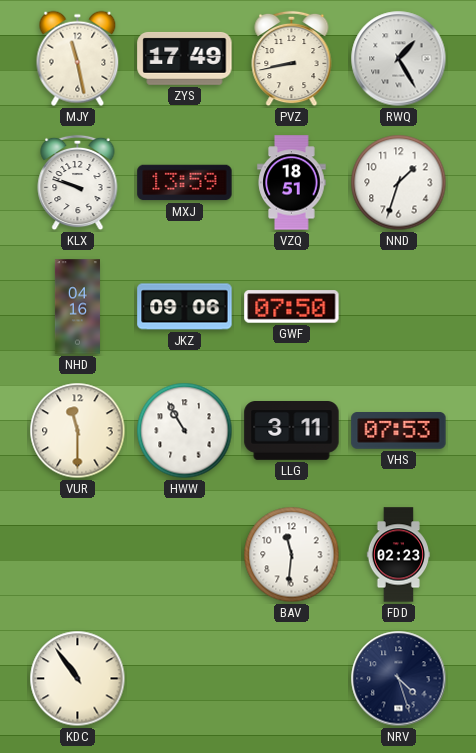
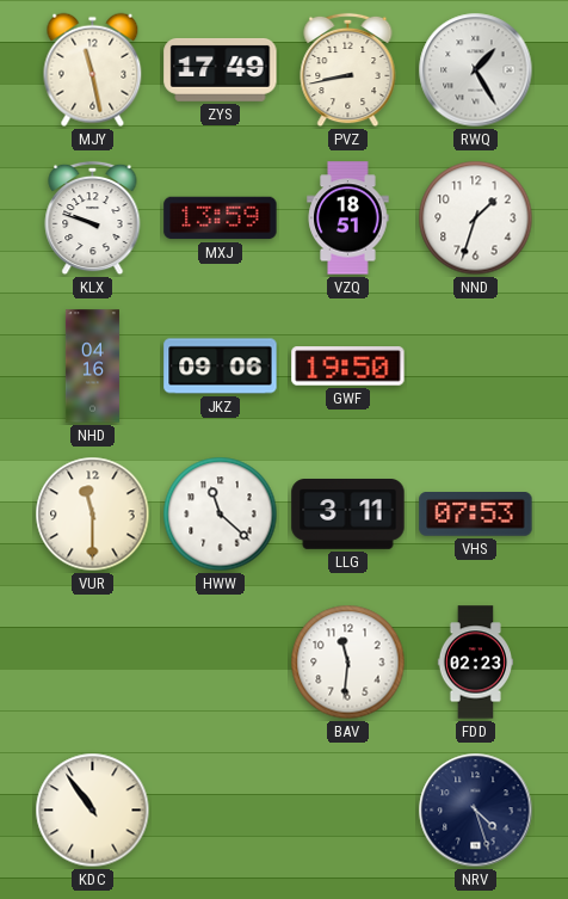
GWF: 07:50 -> 19:50
HWW: 10:55 -> 11:22
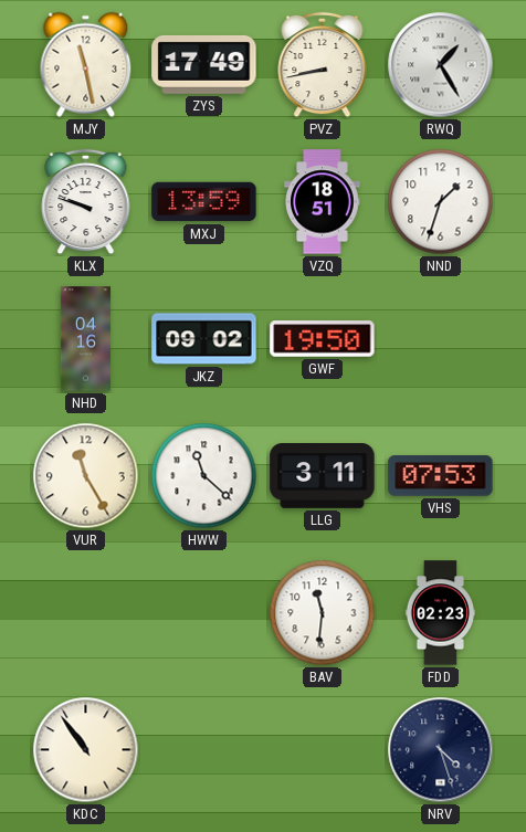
JKZ: 09:06 -> 09:02
VUR: 11:30 -> 11:25
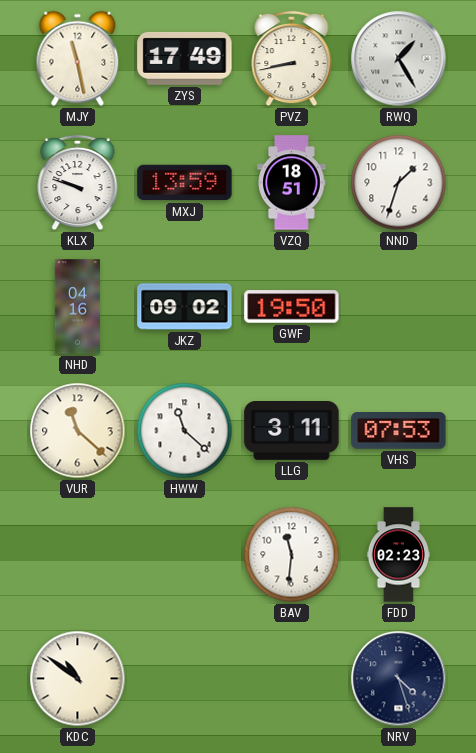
VUR: 11:25 -> 11:22
KDC: 10:54 -> 10:51
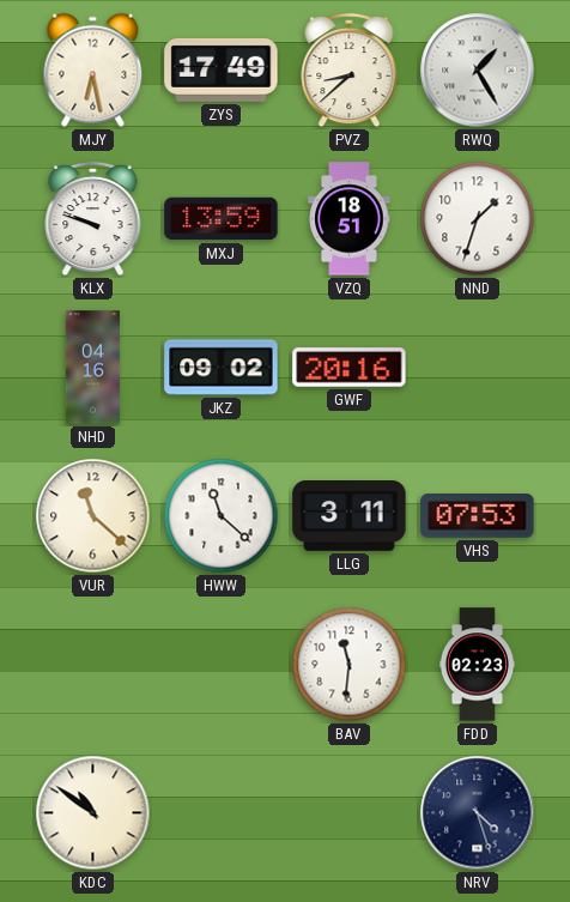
MJY: 11:28 -> 6:28
PVZ: 8:43 -> 8:38
GWF: 19:50 -> 20:16
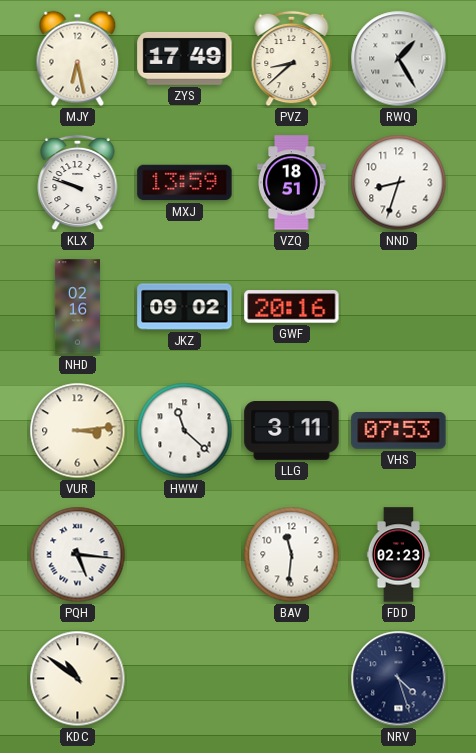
NND: 1:33 -> 8:33
NHD: 04:16 -> 02:16
VUR: 11:22 -> 3:14
PQH: none -> 5:16
